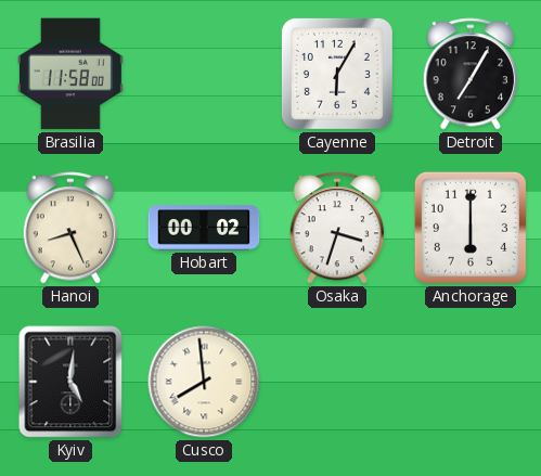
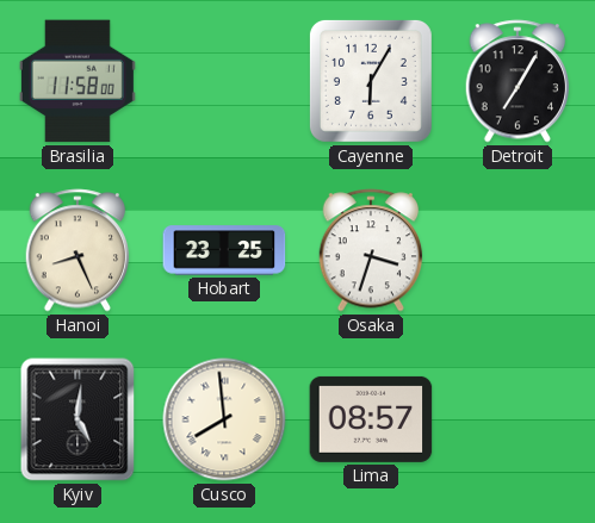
Hobart: 00:02 -> 23:25
Anchorage: 6:00 -> none
Lima: none -> 08:57
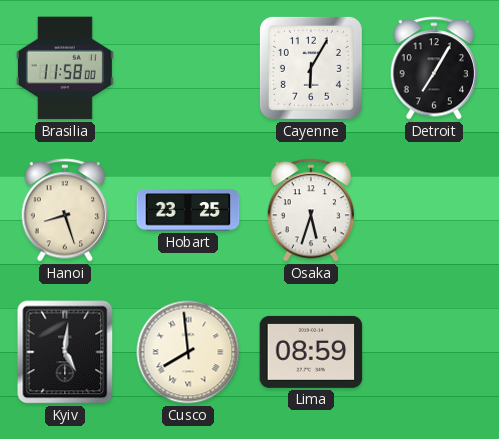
Hanoi: 8:26 -> 8:27
Osaka: 3:33 -> 5:33
Lima: 08:57 -> 08:59
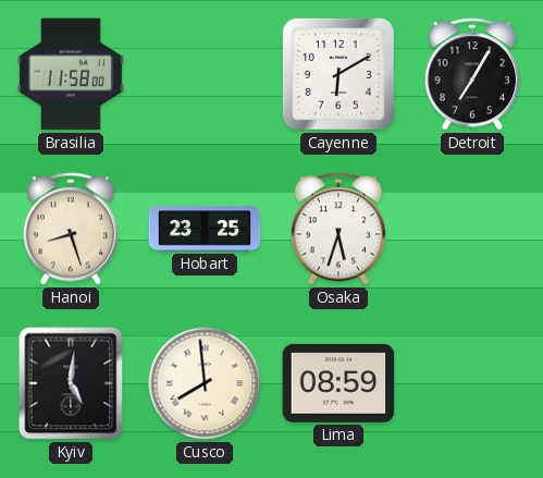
Cayenne: 6:05 -> 6:10
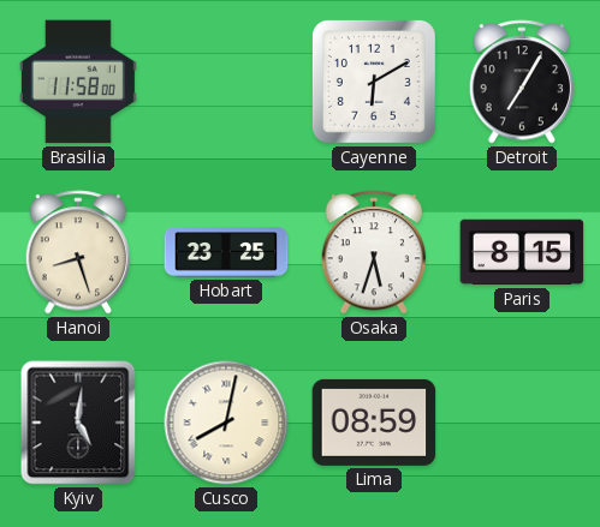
Paris: none -> 8:15
Cusco: 7:59 -> 8:02
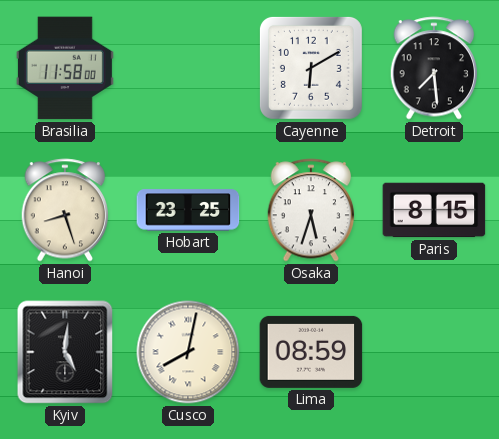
Detroit: 7:05 -> 7:29
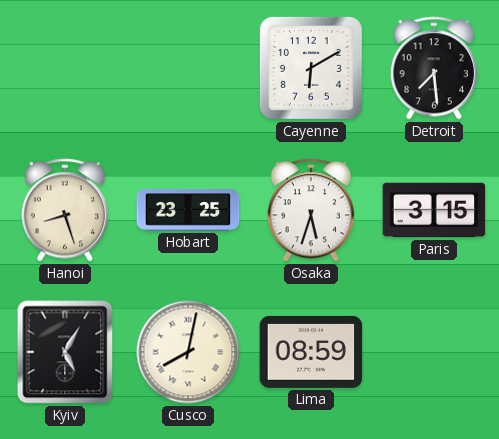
Brasilia: 11:58 -> none
Paris: 8:15 -> 3:15
Kyiv: 5:01 -> 5:05
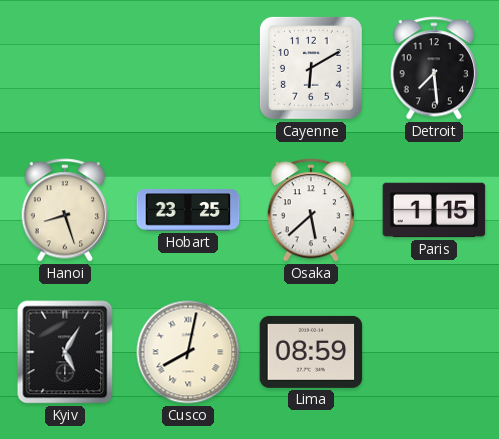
Osaka: 5:33 -> 5:38
Paris: 3:15 -> 1:15
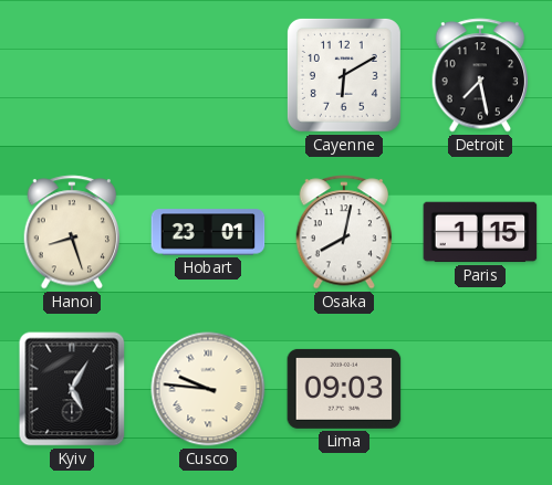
Detroit: 7:29 -> 7:28
Hobart: 23:25 -> 23:01
Osaka: 5:38 -> 8:02
Cusco: 8:02 -> 9:46
Lima: 08:59 -> 09:03
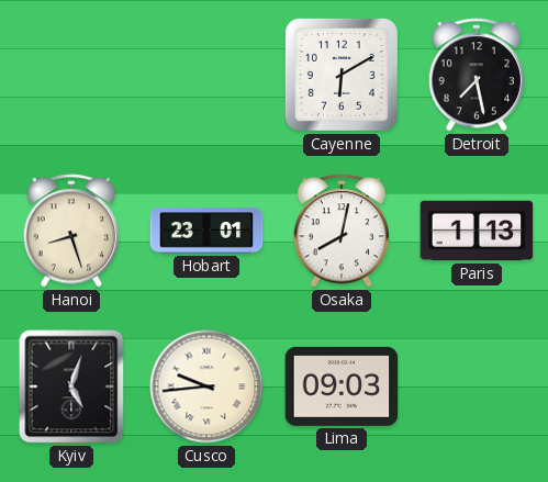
Paris: 1:15 -> 1:13
Kyiv: 5:05 -> 5:03
Cusco: 9:46 -> 9:44
